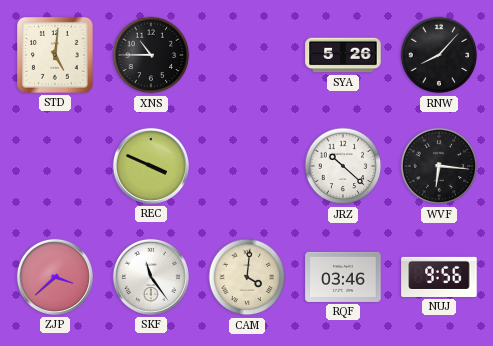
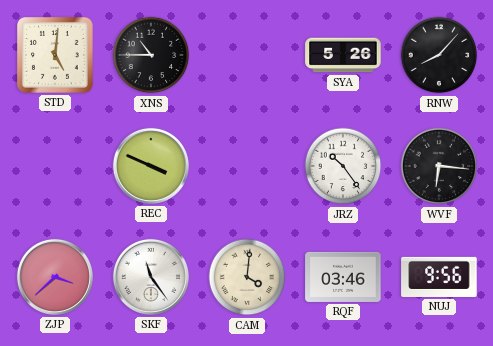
JRZ: 10:22 -> 10:24
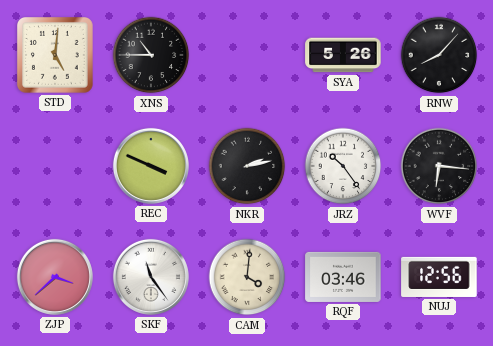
NKR: none -> 2:13
NUJ: 9:56 -> 12:56
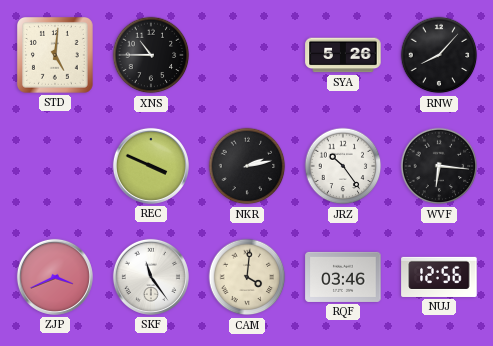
ZJP: 3:38 -> 3:41
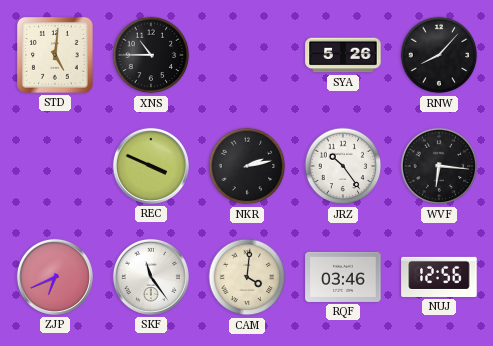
ZJP: 3:41 -> 6:41
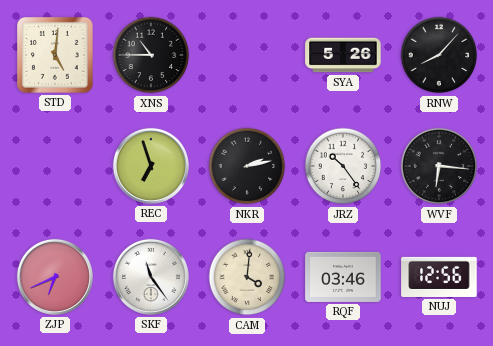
REC: 3:49 -> 6:57
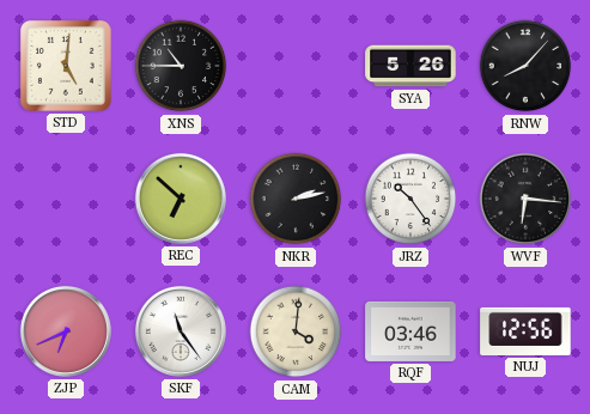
REC: 6:57 -> 6:52
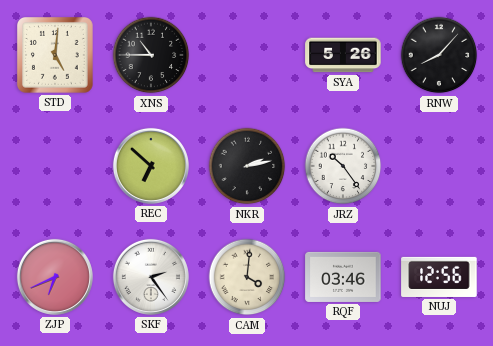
WVF: 6:16 -> none
SKF: 11:24 -> 2:24
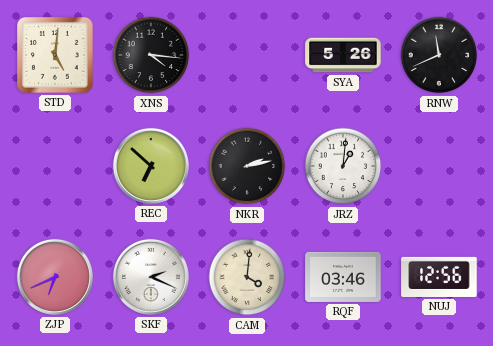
XNS: 10:45 -> 4:16
RNW: 8:07 -> 11:41
JRZ: 10:24 -> 1:01
SKF: 2:24 -> 2:19
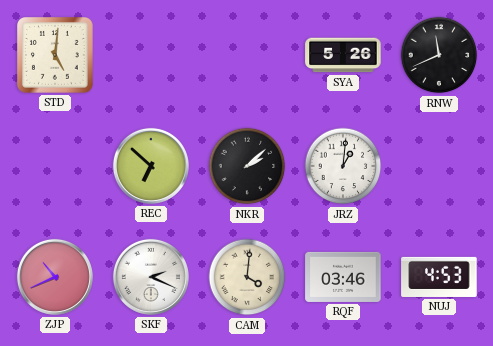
XNS: 4:16 -> none
NKR: 2:13 -> 2:08
ZJP: 6:41 -> 10:41
NUJ: 12:56 -> 4:53
